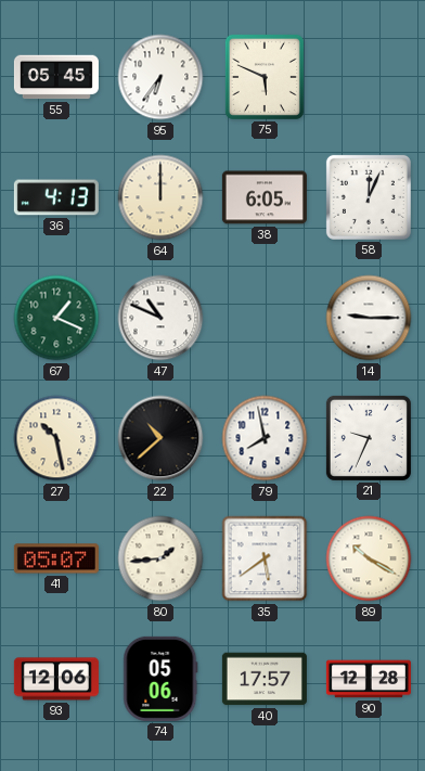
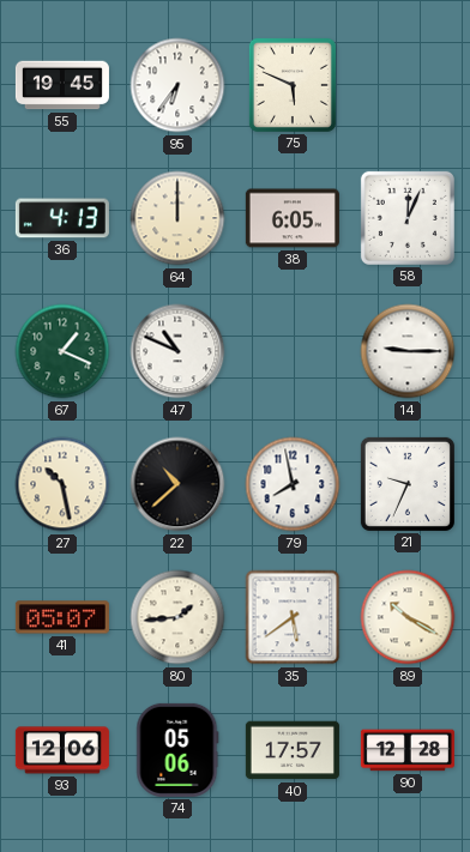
55: 05:45 -> 19:45
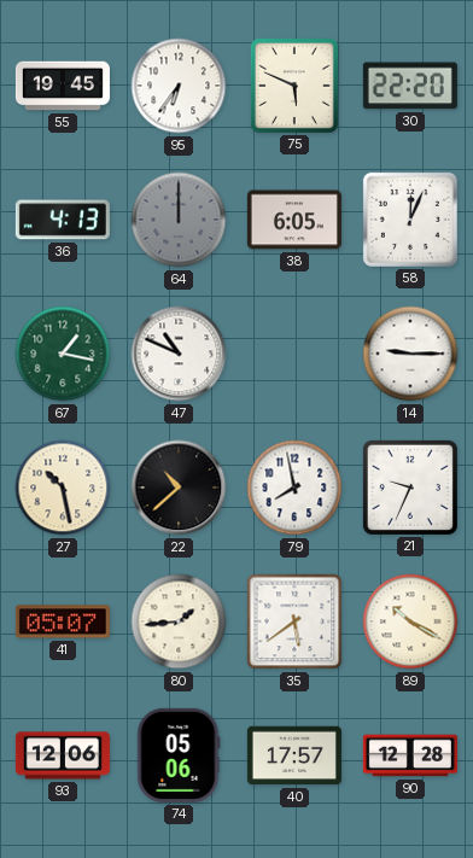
30: none -> 22:20
64 dial: cream -> grey
67: 1:19 -> 1:17
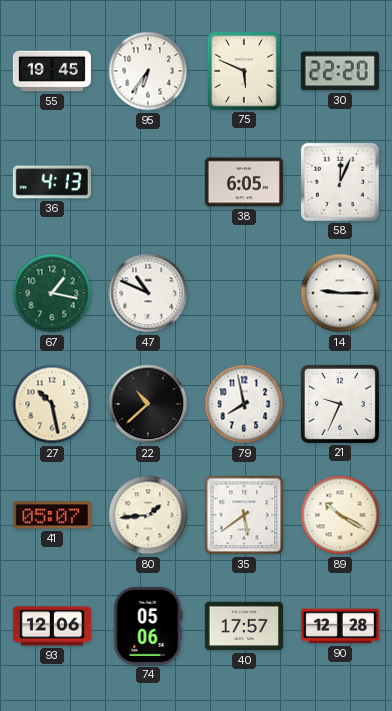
64: 12:00 -> none
